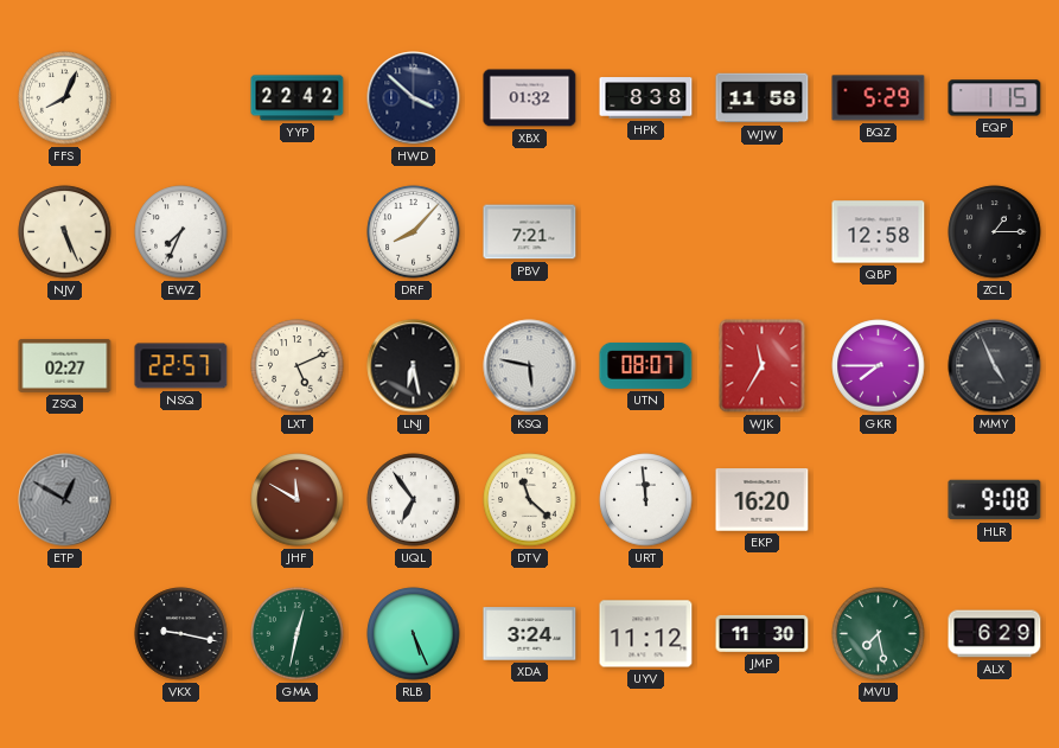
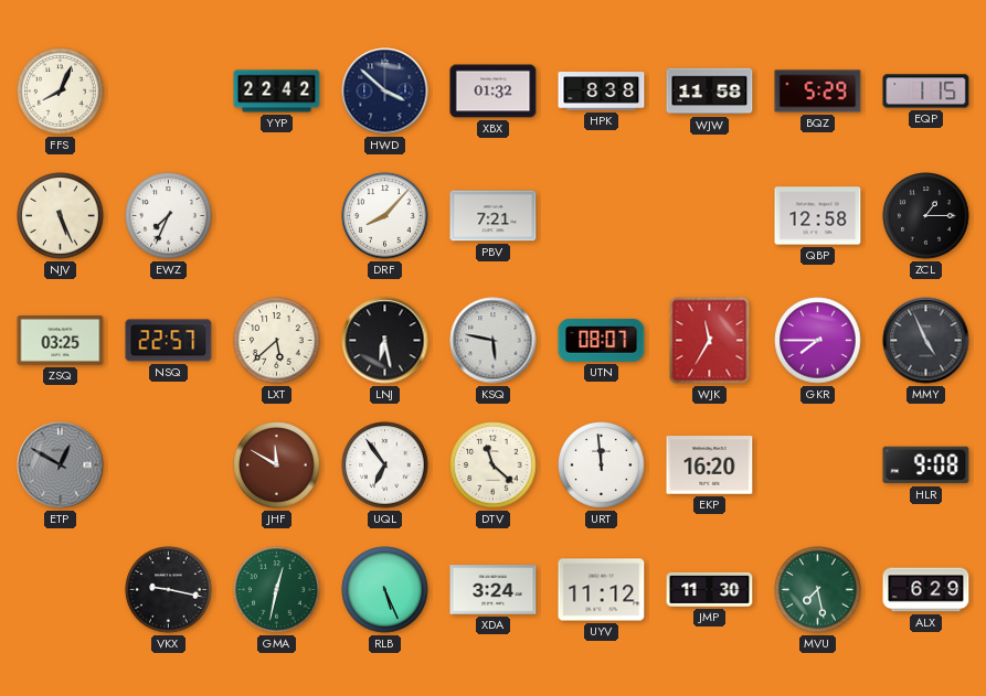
ZSQ: 02:27 -> 03:25
LXT: 5:11 -> 5:38
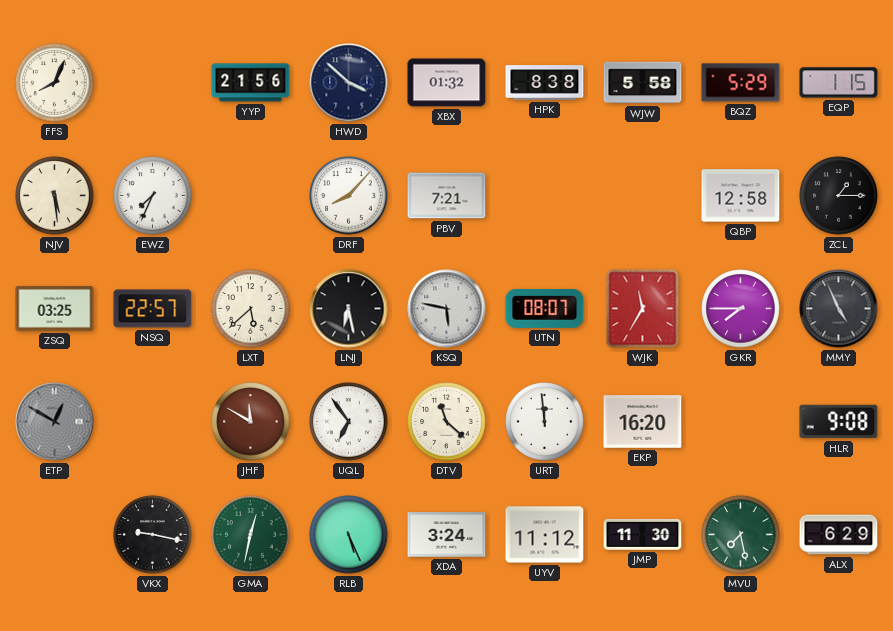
YYP: 22:42 -> 21:56
WJW: 11:58 -> 5:58
NJV: 5:26 -> 5:29
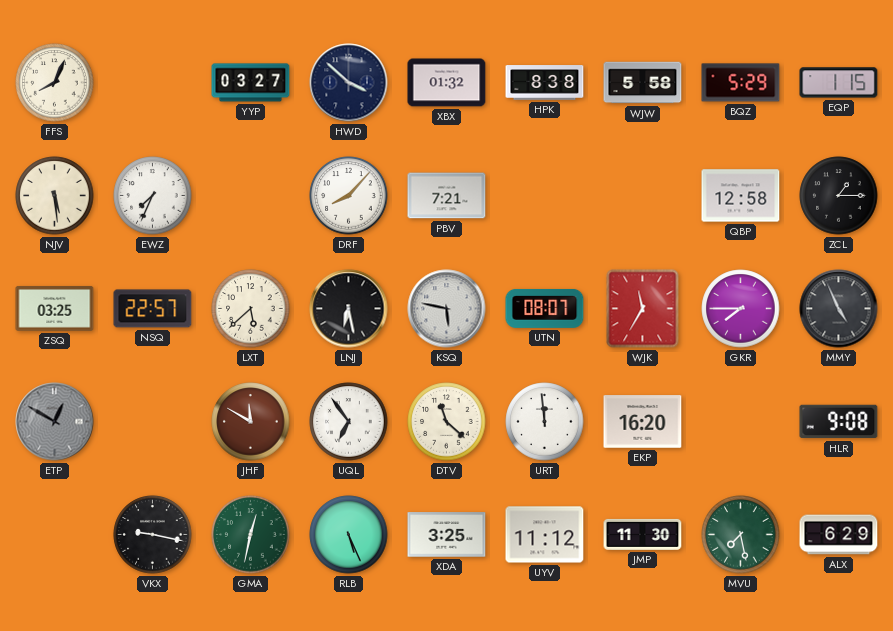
YYP: 21:56 -> 03:27
XDA: 3:24 -> 3:25
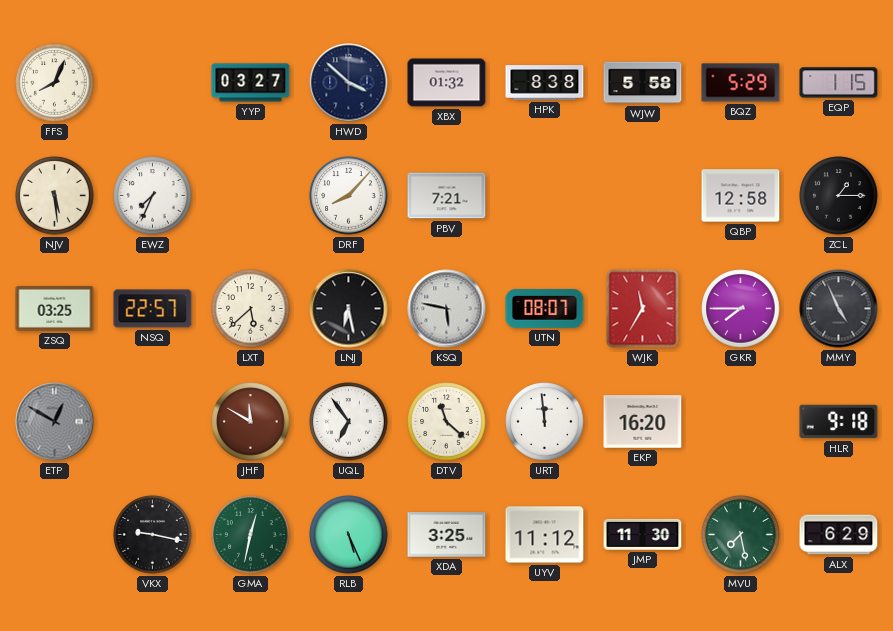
HLR: 9:08 -> 9:18
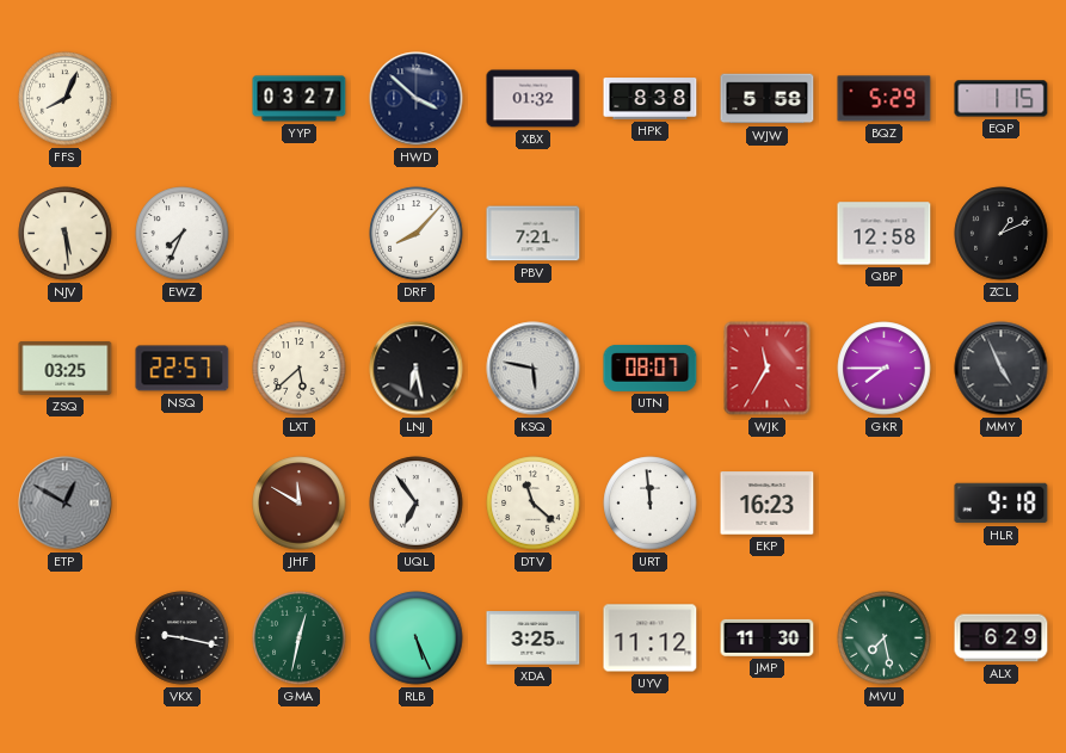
ZCL: 1:15 -> 1:11
EKP: 16:20 -> 16:23
